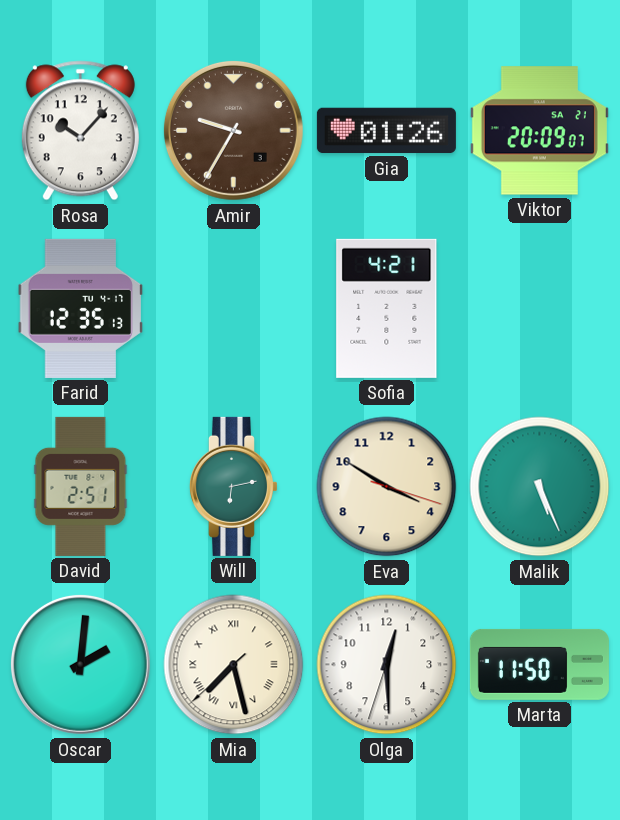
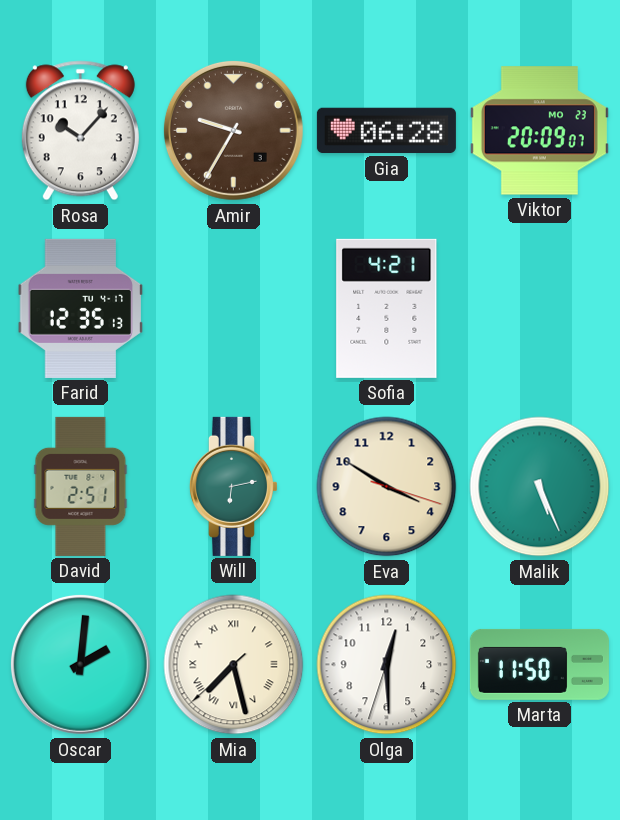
Gia: 01:26 -> 06:28
Viktor date: SA 21 -> MO 23
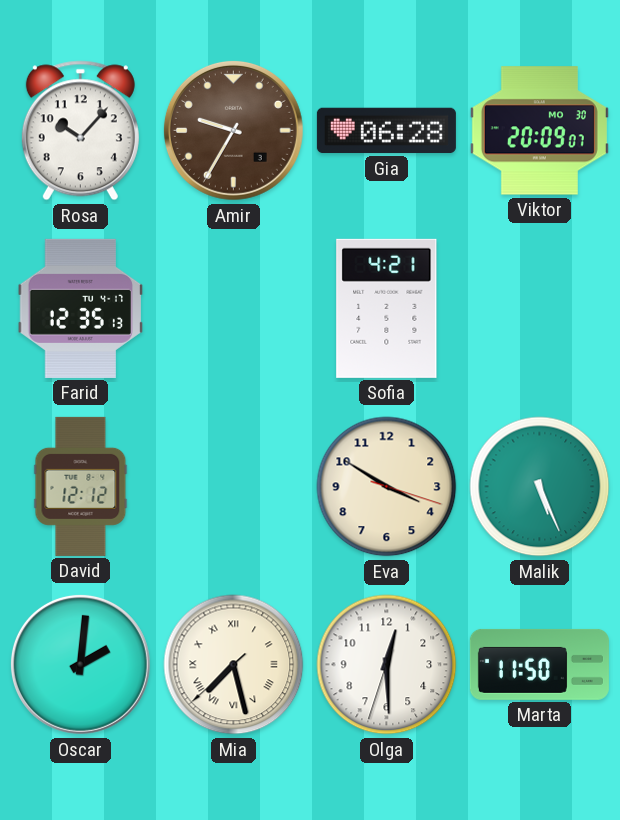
Viktor date: MO 23 -> MO 30
David: 2:51 -> 12:12
Will: 6:13 -> none
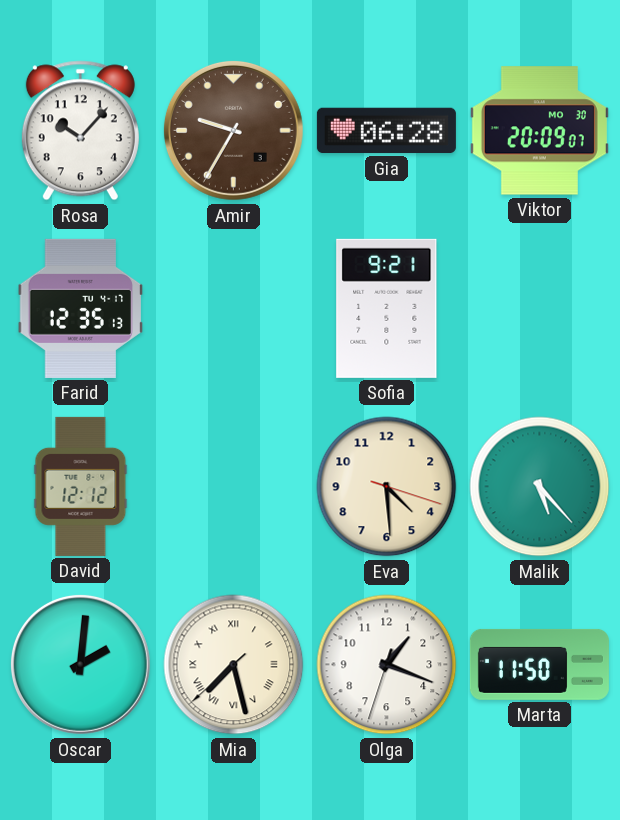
Sofia: 4:21 -> 9:21
Eva: 3:50 -> 4:29
Malik: 5:26 -> 5:23
Olga: 12:29 -> 1:18
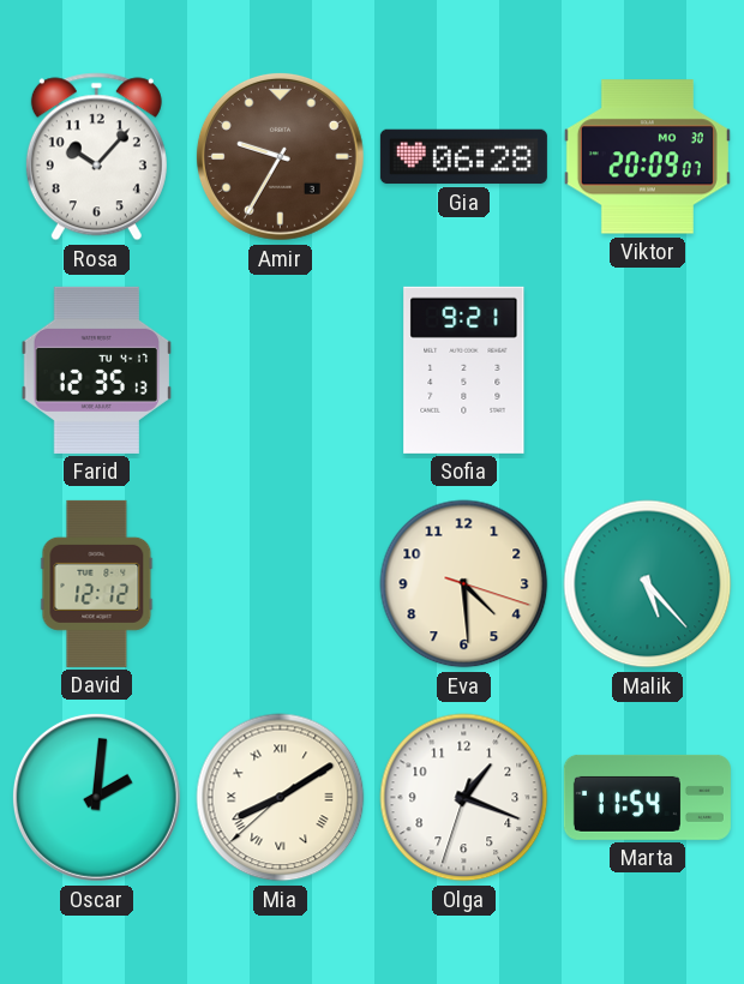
Mia: 7:27 -> 8:09
Marta: 11:50 -> 11:54
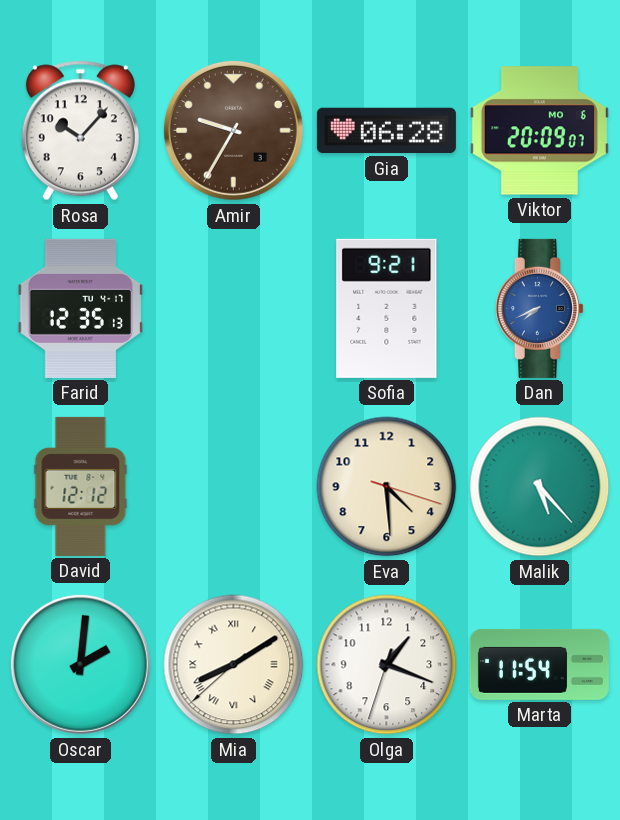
Viktor date: MO 30 -> MO 6
Dan: none -> 7:41
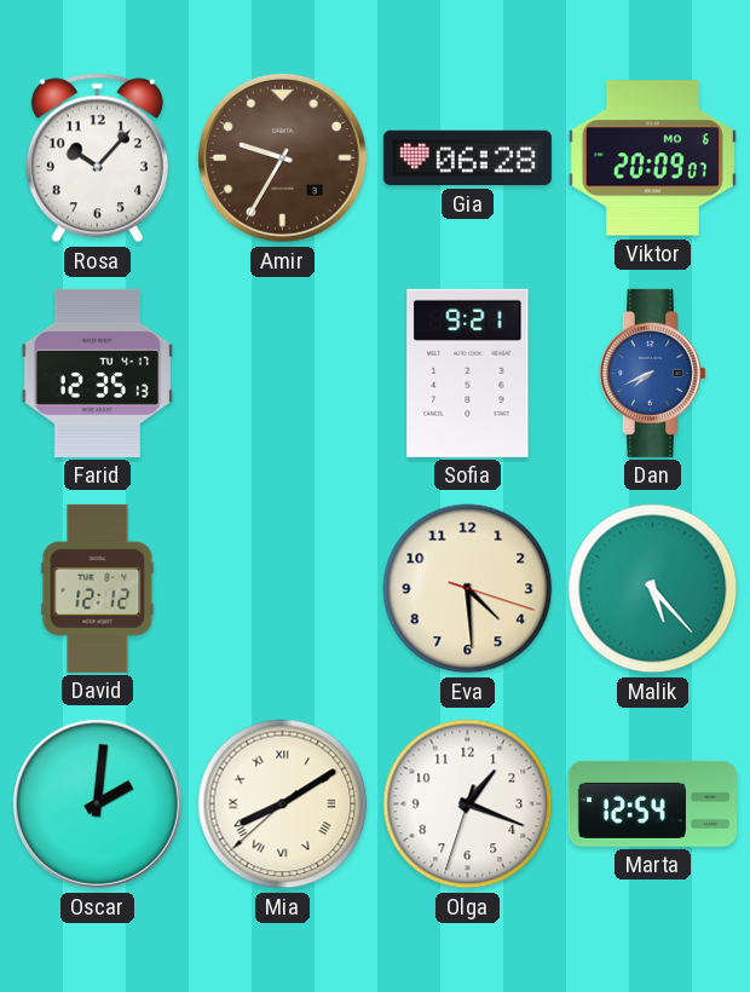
Marta: 11:54 -> 12:54
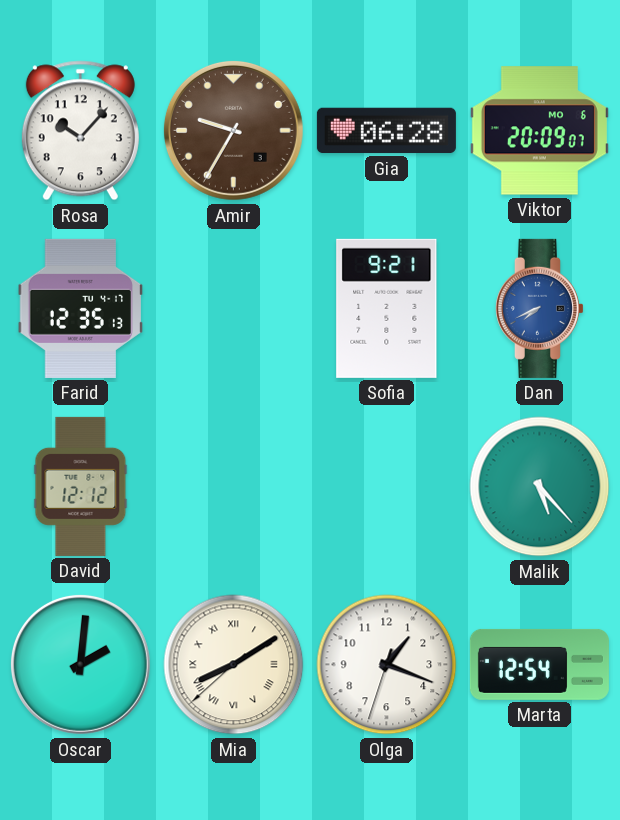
Eva: 4:29 -> none
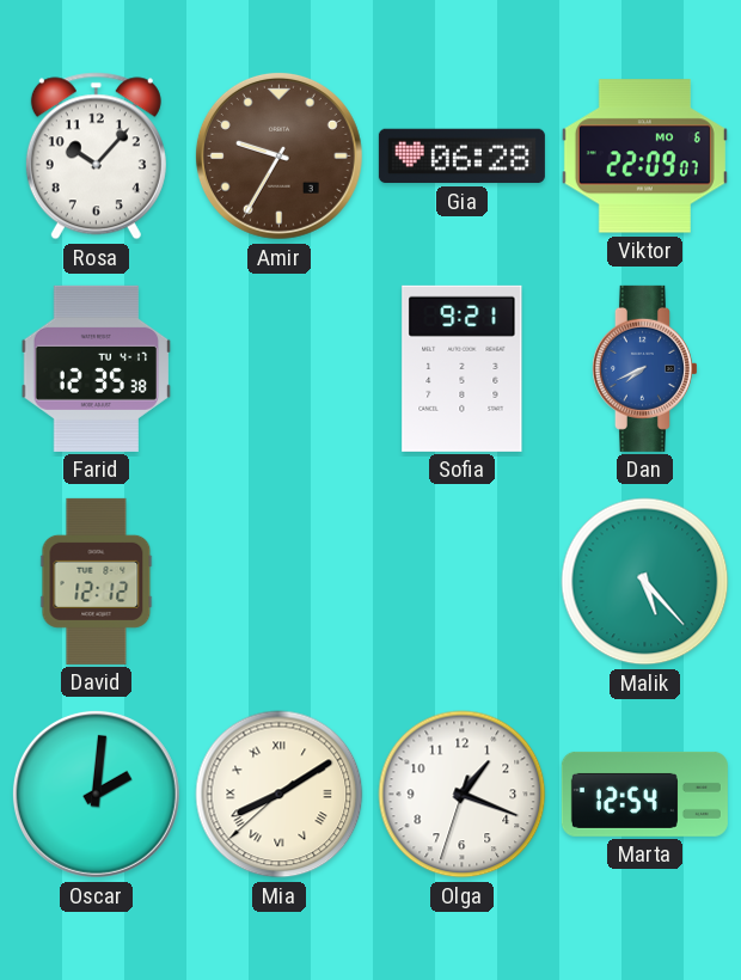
Viktor: 20:09 -> 22:09
Farid: 12:35:13 -> 12:35:38
